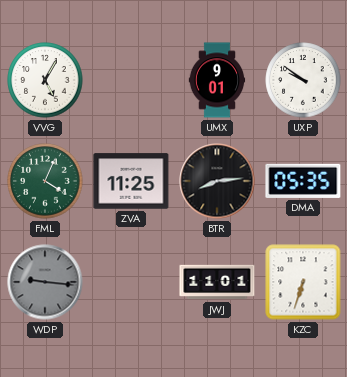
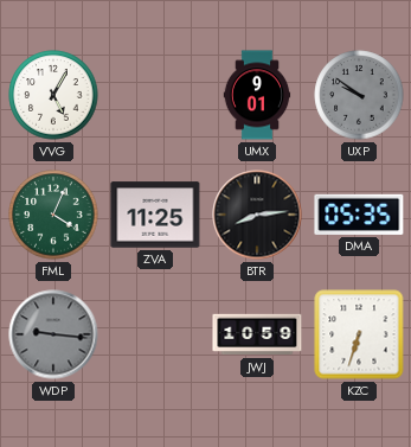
UXP dial: white -> grey
JWJ: 11:01 -> 10:59
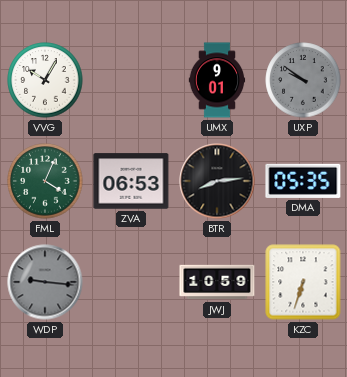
VVG: 5:05 -> 10:05
ZVA: 11:25 -> 06:53
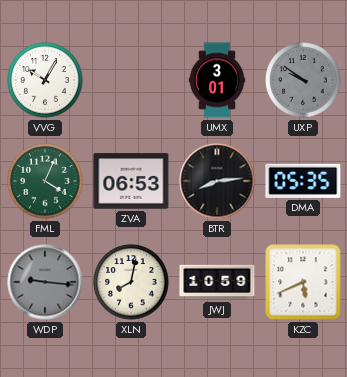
UMX: 9:01 -> 3:01
XLN: none -> 8:02
KZC: 6:33 -> 5:41
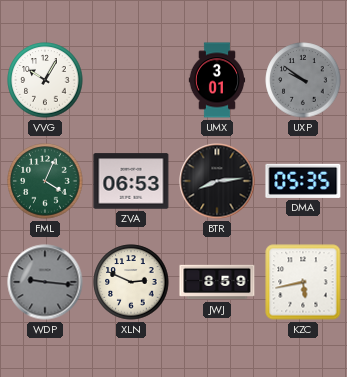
XLN: 8:02 -> 2:49
JWJ: 10:59 -> 8:59
KZC: 5:41 -> 5:43
